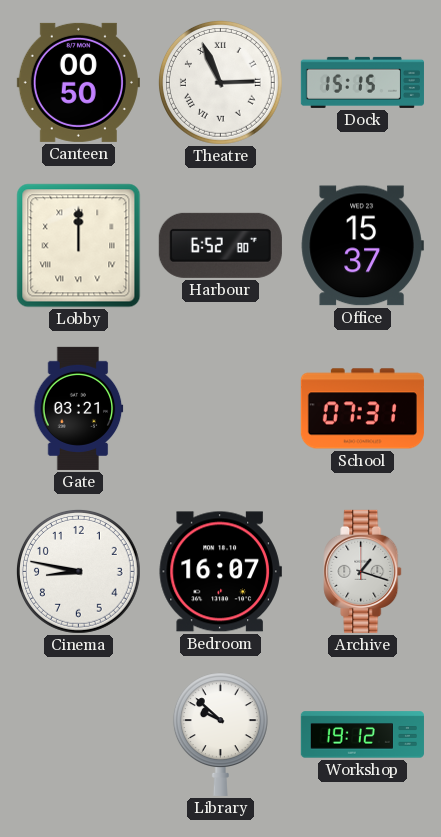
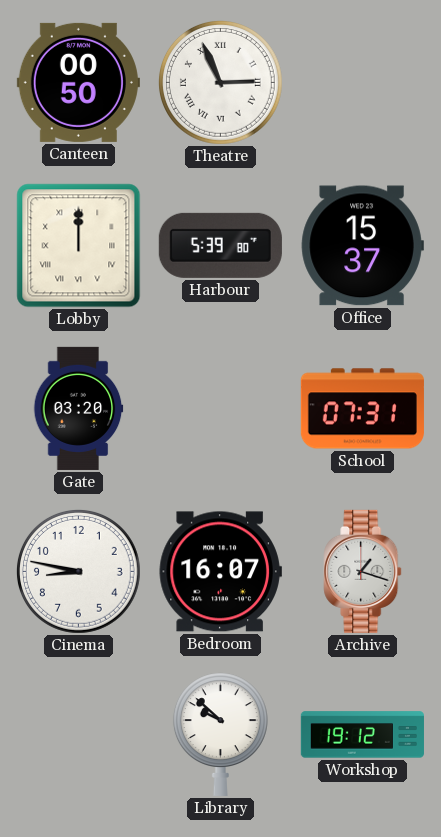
Dock: 15:15 -> none
Harbour: 6:52 -> 5:39
Gate: 03:21 -> 03:20
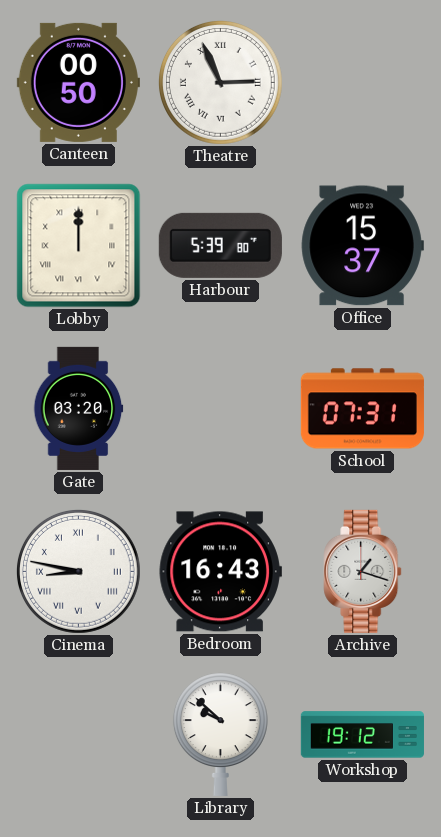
Cinema numerals: Arabic -> Roman
Bedroom: 16:07 -> 16:43
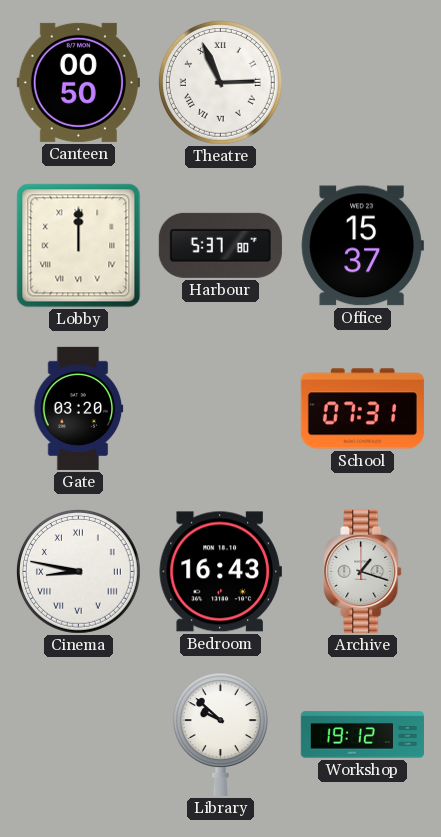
Harbour: 5:39 -> 5:37
